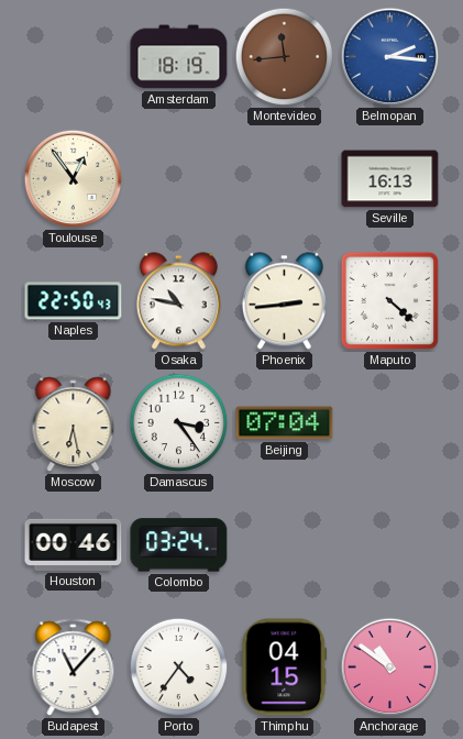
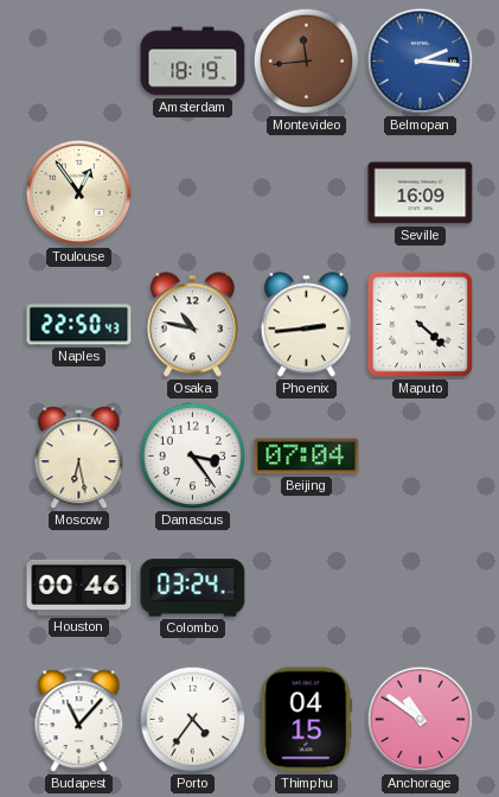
Seville: 16:13 -> 16:09
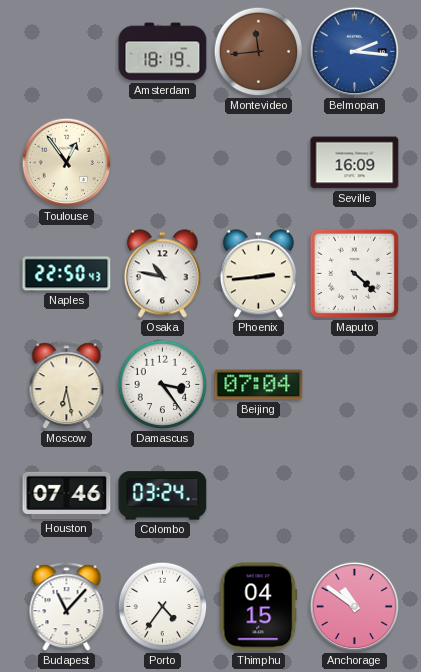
Houston: 00:46 -> 07:46
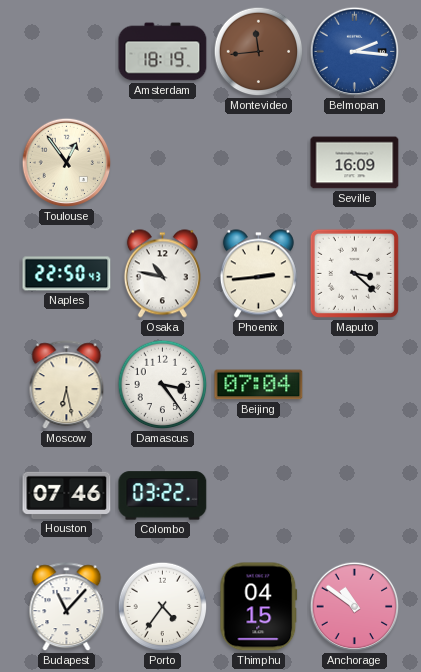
Maputo: 4:22 -> 3:22
Colombo: 03:24 -> 03:22
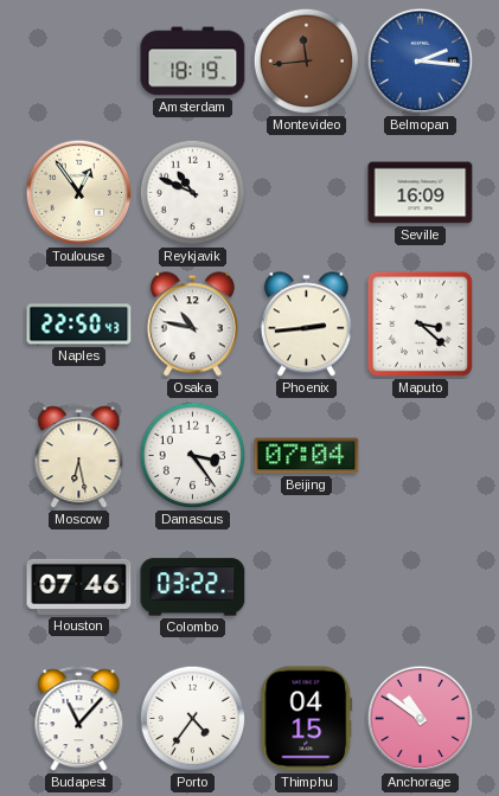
Reykjavik: none -> 10:49
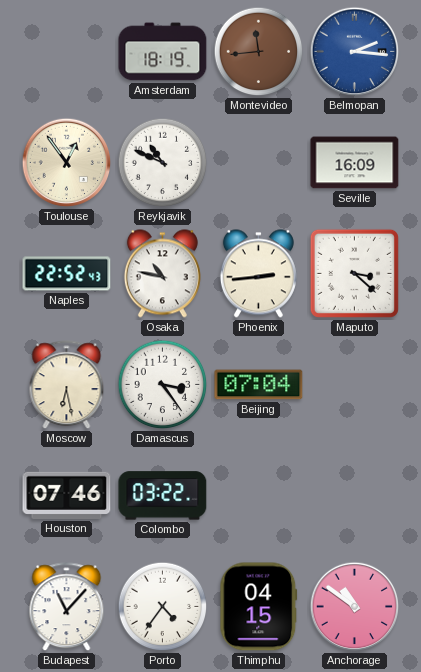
Naples: 22:50 -> 22:52
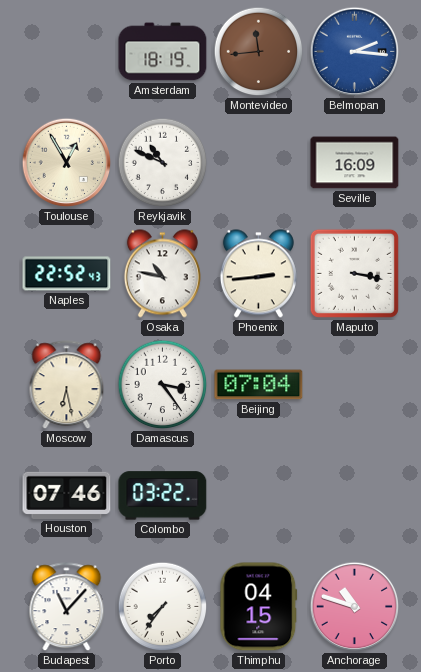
Toulouse: 12:54 -> 12:55
Maputo: 3:22 -> 3:17
Porto: 4:36 -> 7:36
Anchorage: 10:51 -> 10:48
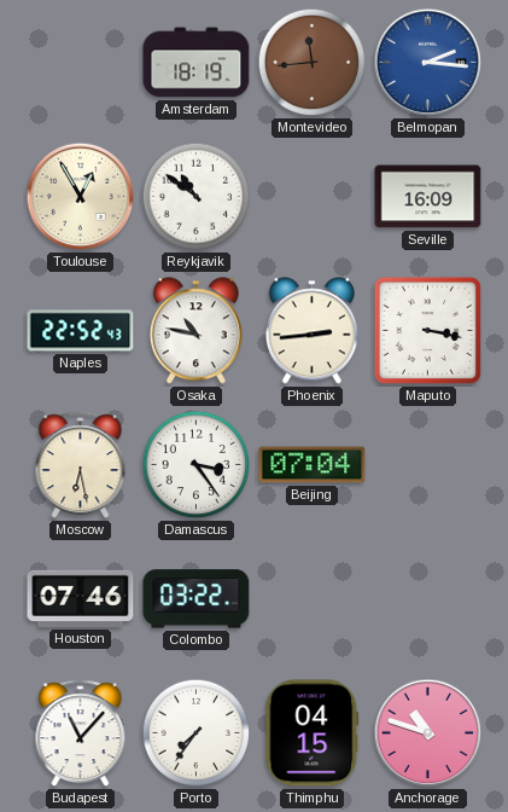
Reykjavik: 10:49 -> 10:51
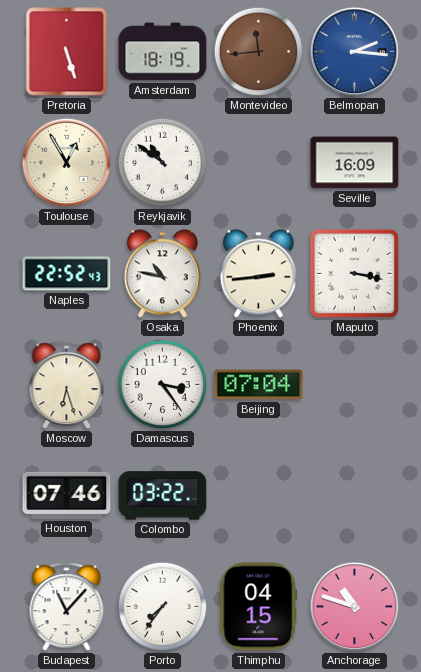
Pretoria: none -> 5:27
Moscow: 6:28 -> 6:27
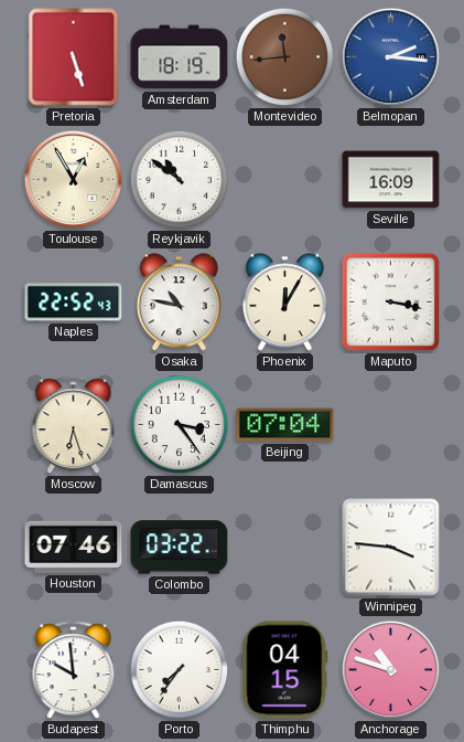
Phoenix: 2:44 -> 12:05
Winnipeg: none -> 3:46
Budapest: 11:07 -> 9:59
